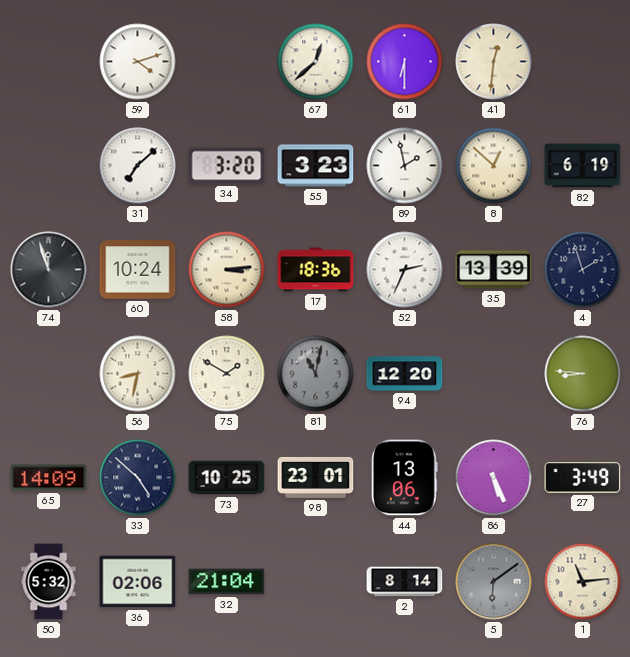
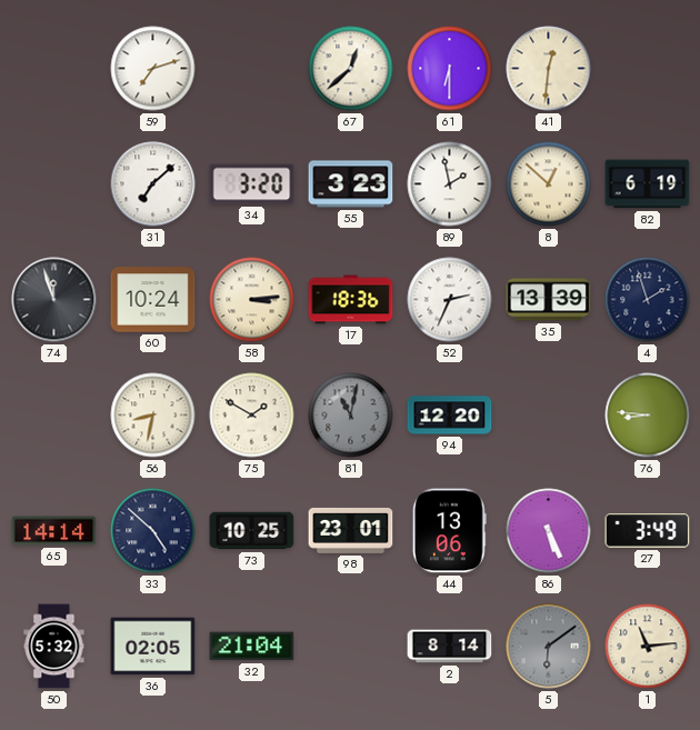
59: 4:12 -> 7:12
65: 14:09 -> 14:14
36: 02:06 -> 02:05
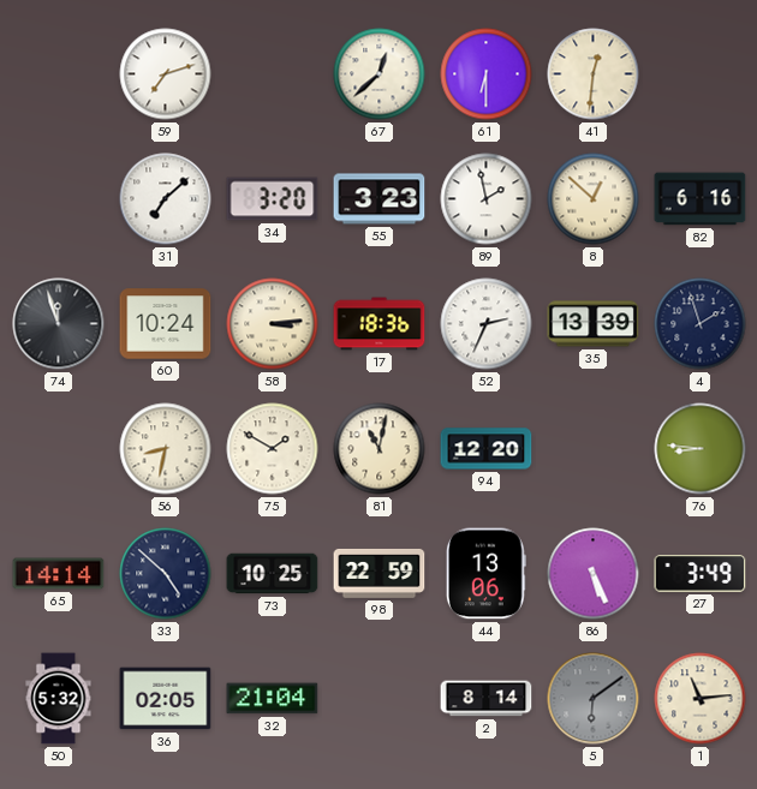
82: 6:19 -> 6:16
81 dial: grey -> cream
98: 23:01 -> 22:59
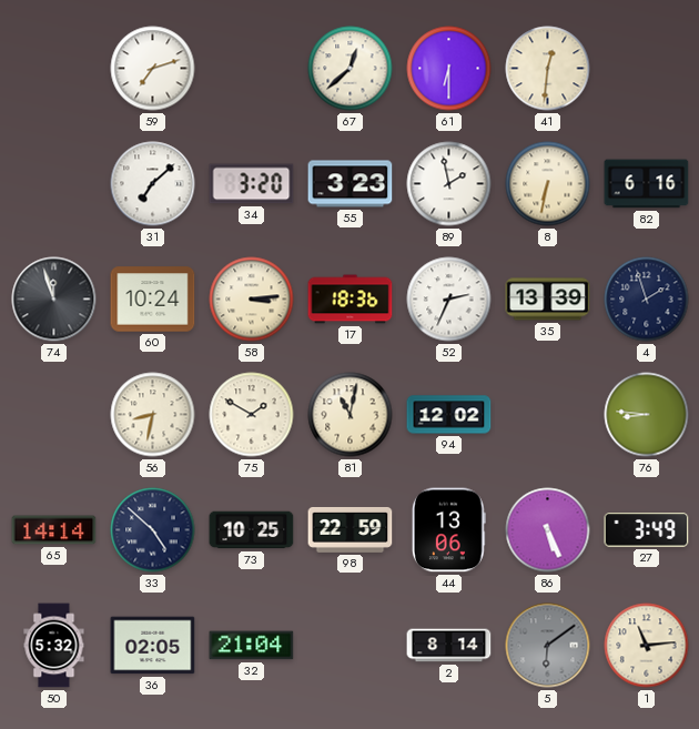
8: 12:52 -> 6:32
94: 12:20 -> 12:02
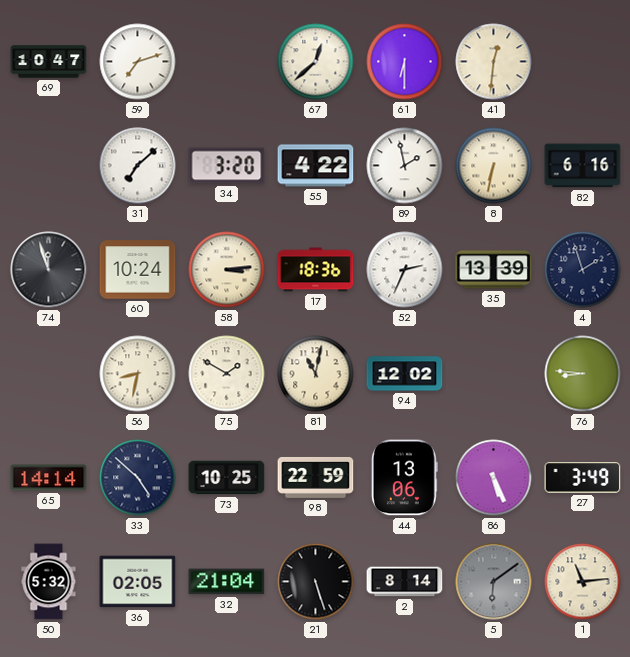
69: none -> 10:47
55: 3:23 -> 4:22
21: none -> 5:27
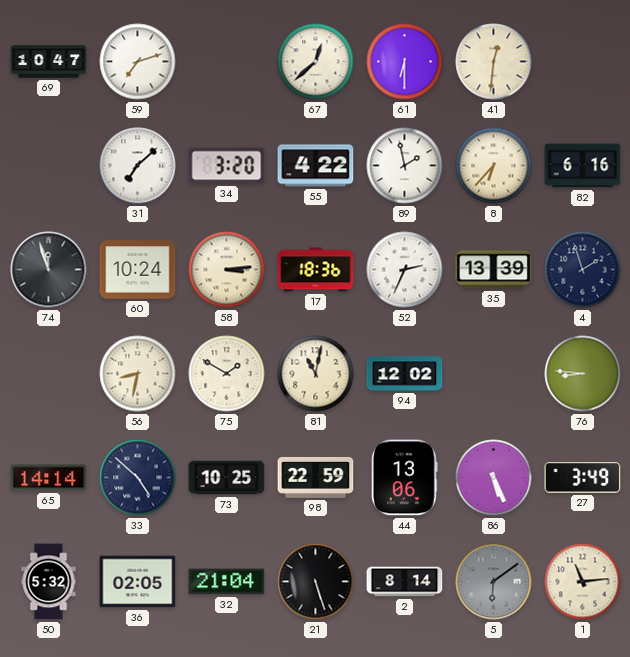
8: 6:32 -> 6:37
